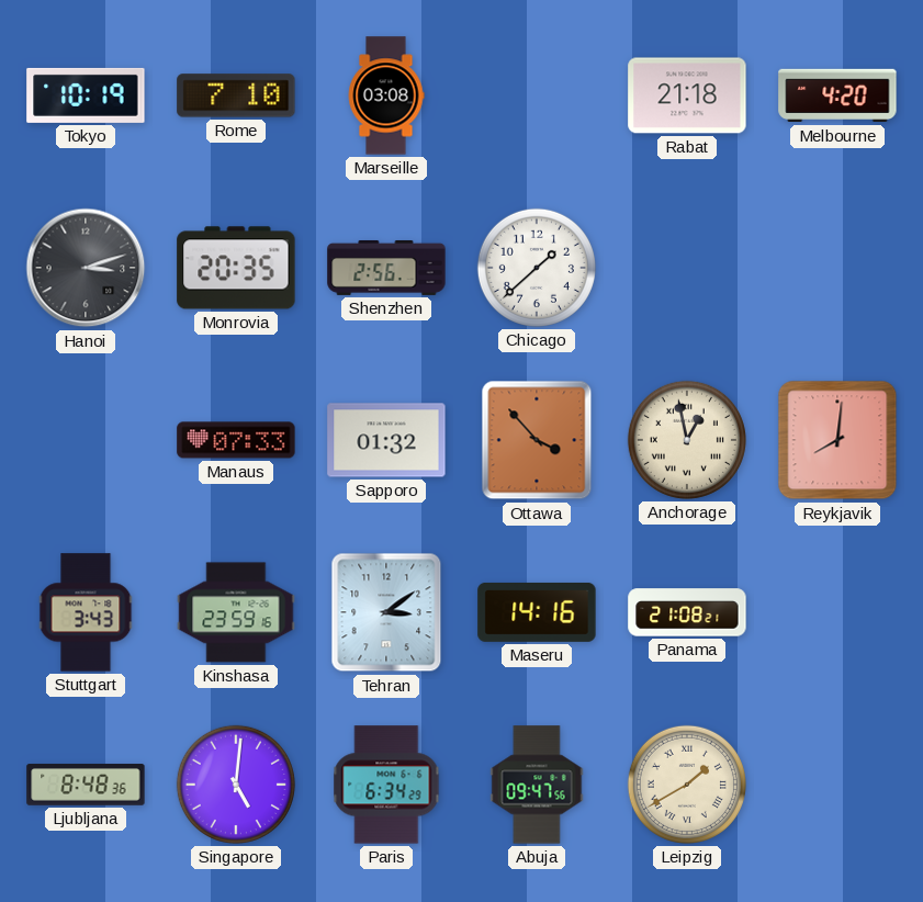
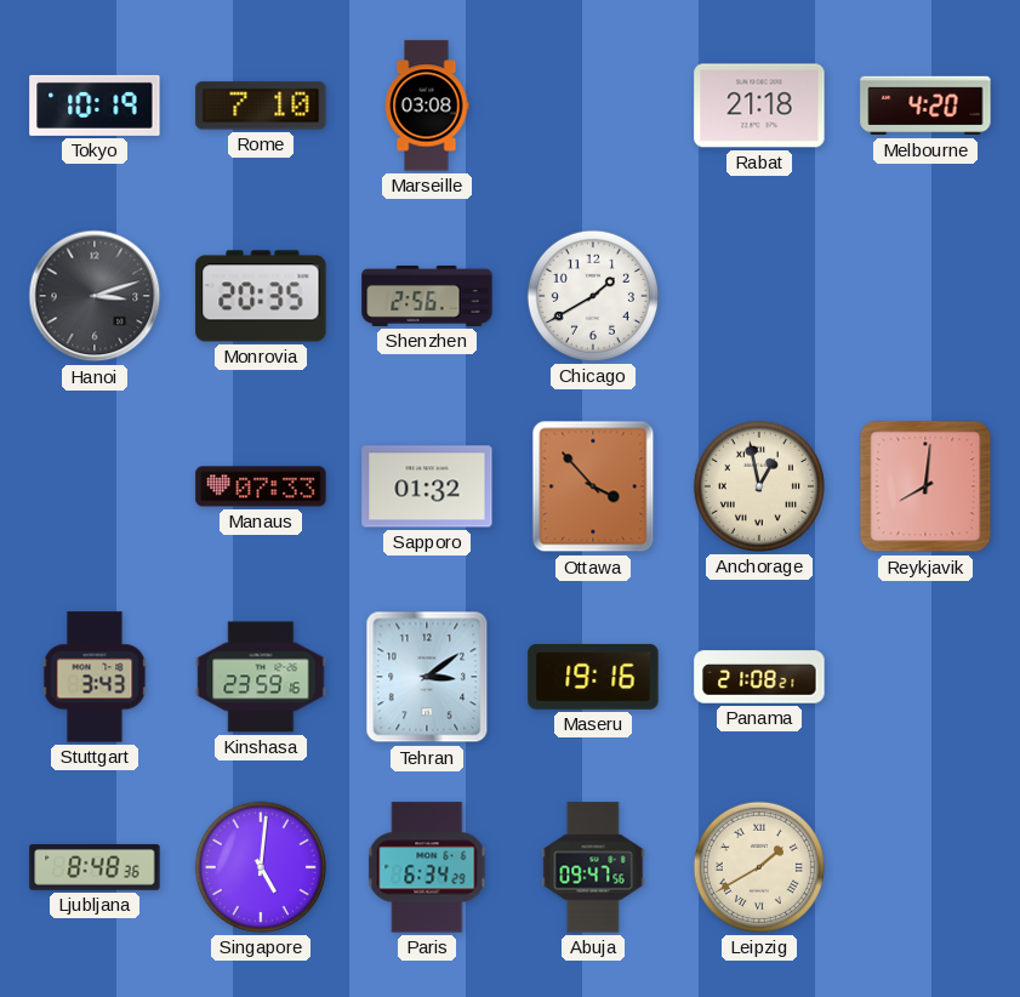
Chicago: 1:38 -> 1:40
Maseru: 14:16 -> 19:16
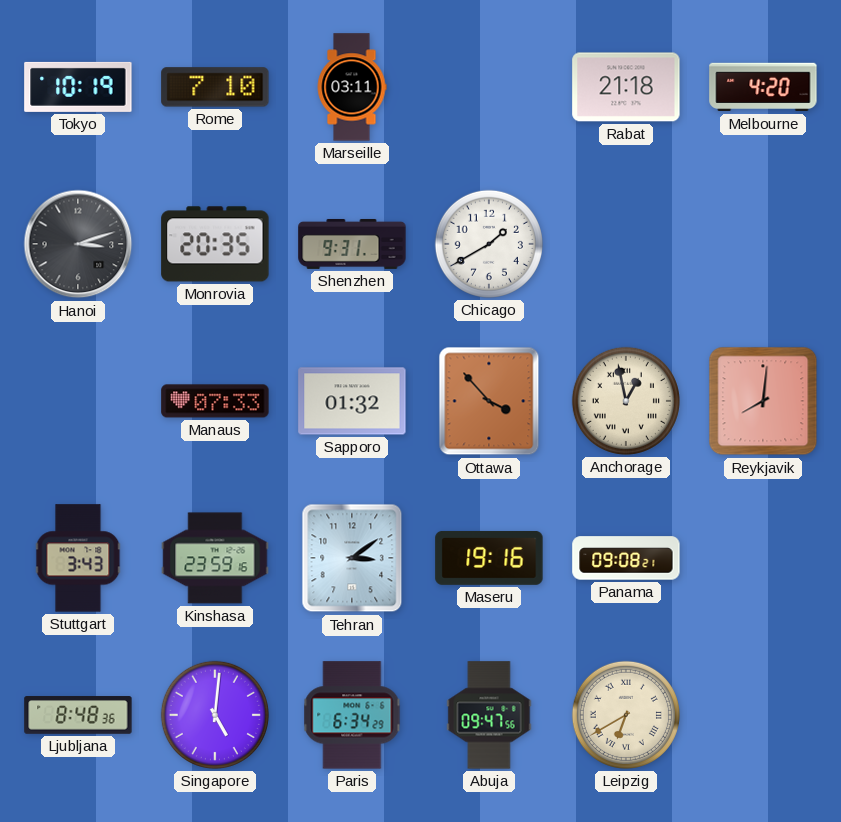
Marseille: 03:08 -> 03:11
Shenzhen: 2:56 -> 9:31
Panama: 21:08 -> 09:08
Leipzig: 1:40 -> 6:40
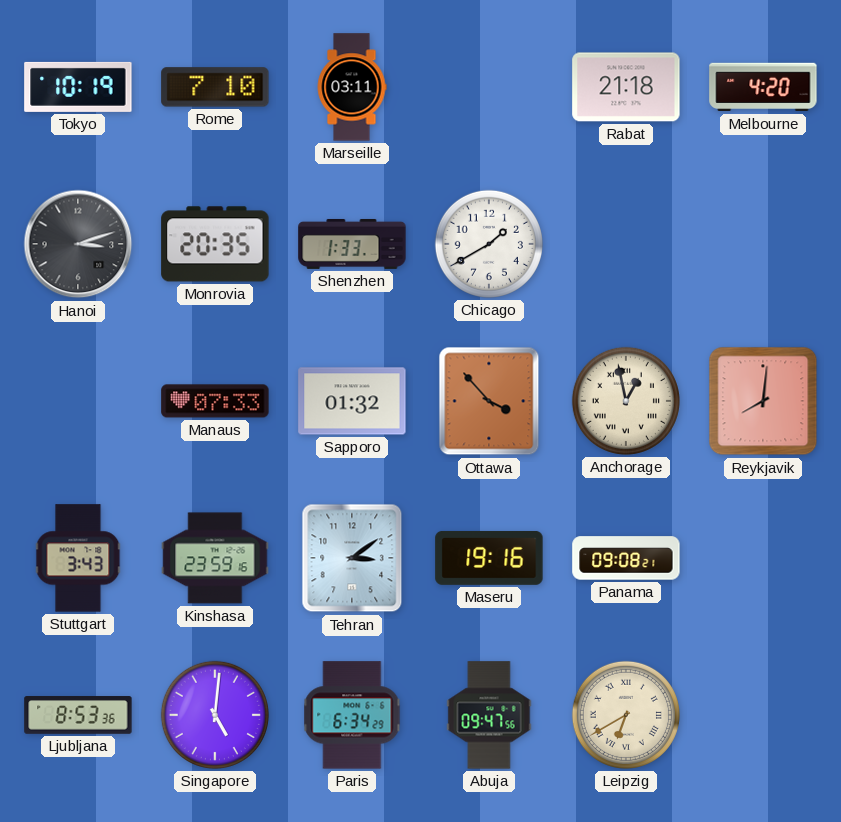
Shenzhen: 9:31 -> 1:33
Ljubljana: 8:48 -> 8:53
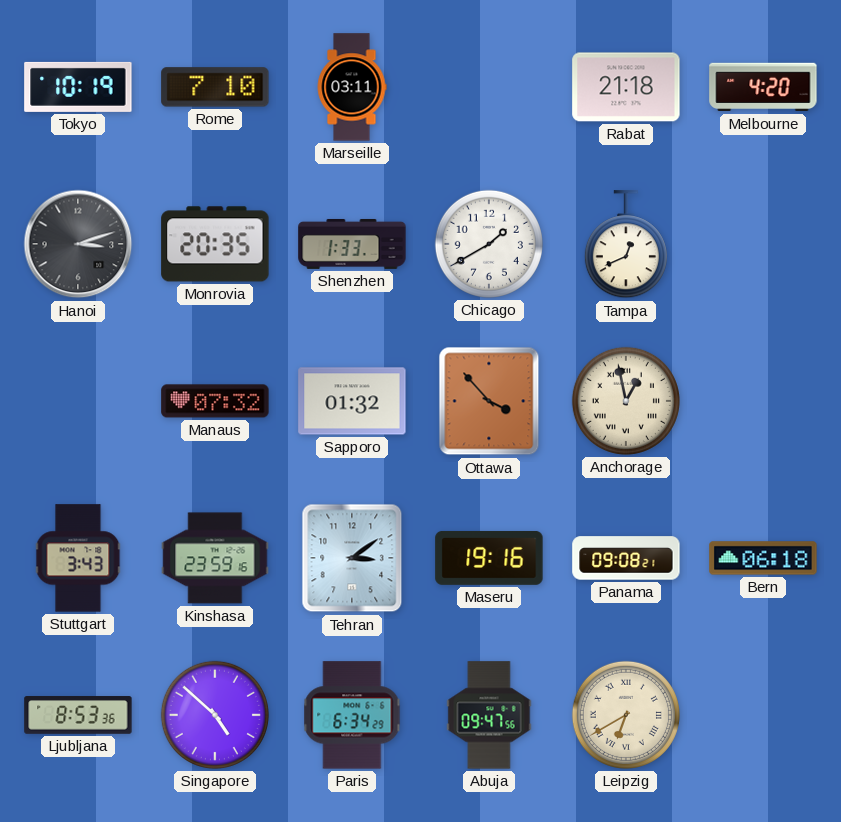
Tampa: none -> 12:41
Manaus: 07:33 -> 07:32
Reykjavik: 8:01 -> none
Bern: none -> 06:18
Singapore: 5:01 -> 4:52
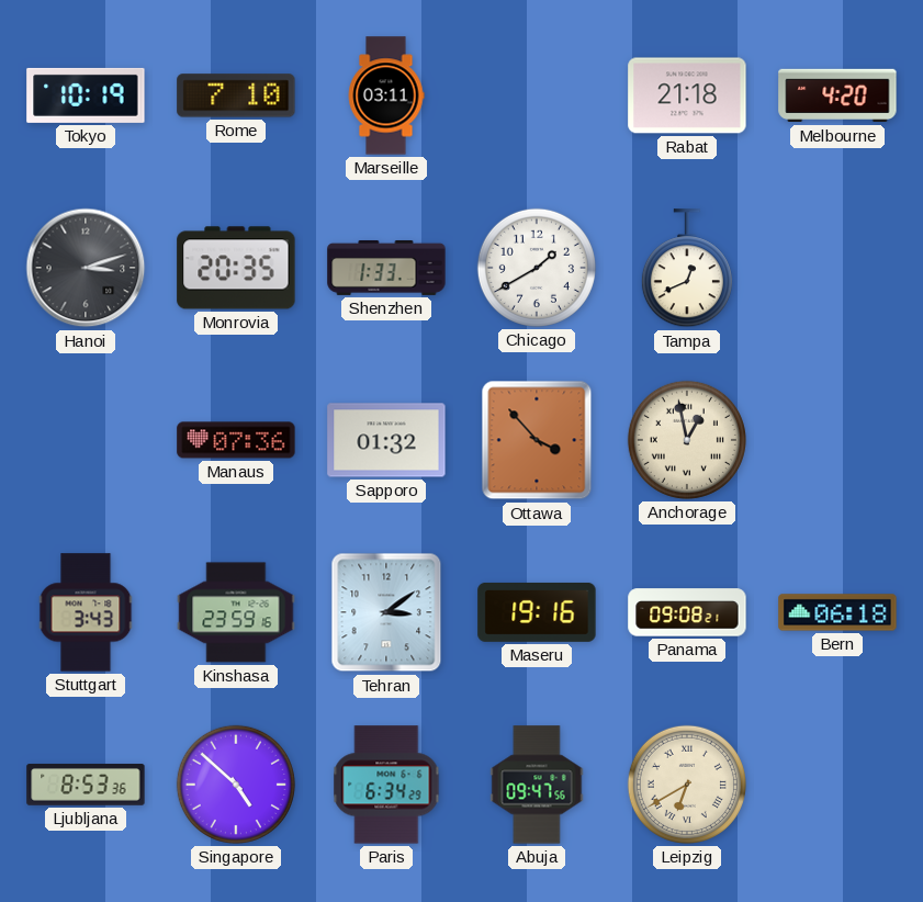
Manaus: 07:32 -> 07:36
